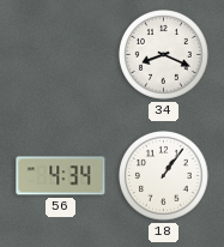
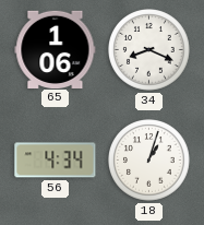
65: none -> 1:06
18: 1:06 -> 1:03
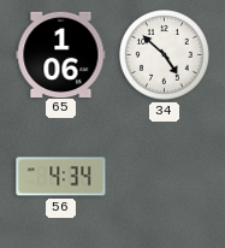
34: 8:19 -> 4:52
18: 1:03 -> none
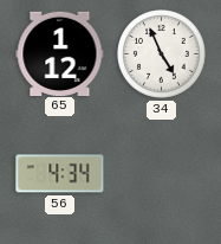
65: 1:06 -> 1:12
34: 4:52 -> 4:56
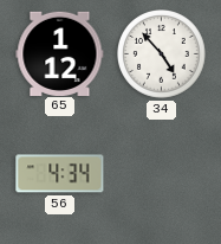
34: 4:56 -> 4:53
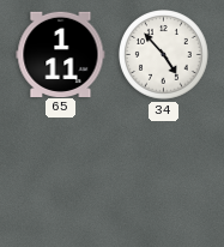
65: 1:12 -> 1:11
56: 4:34 -> none
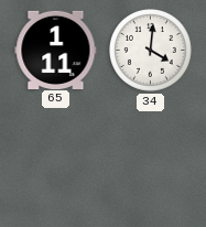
34: 4:53 -> 4:01
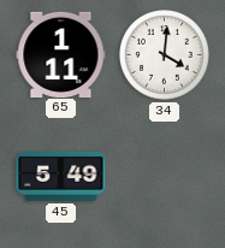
45: none -> 5:49
